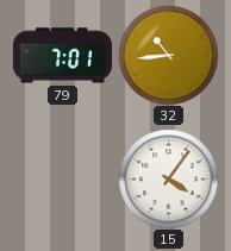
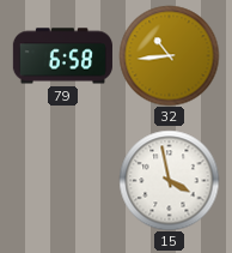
79: 7:01 -> 6:58
15: 4:06 -> 3:58
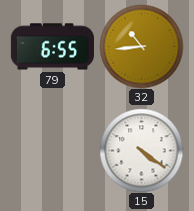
79: 6:58 -> 6:55
15: 3:58 -> 4:21
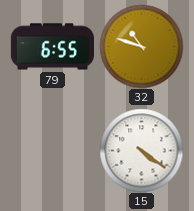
32: 10:44 -> 10:48
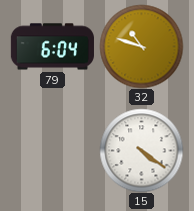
79: 6:55 -> 6:04
